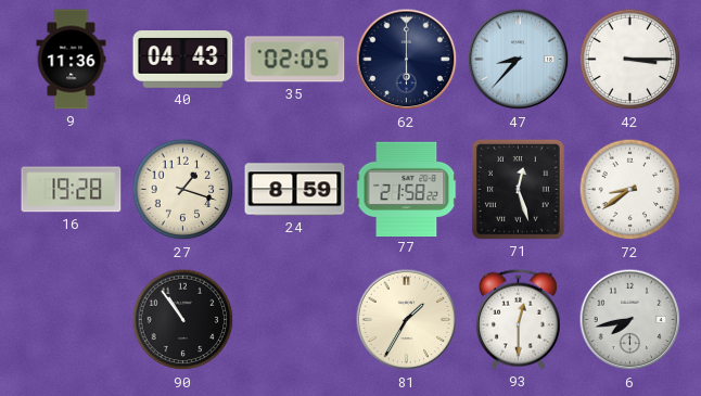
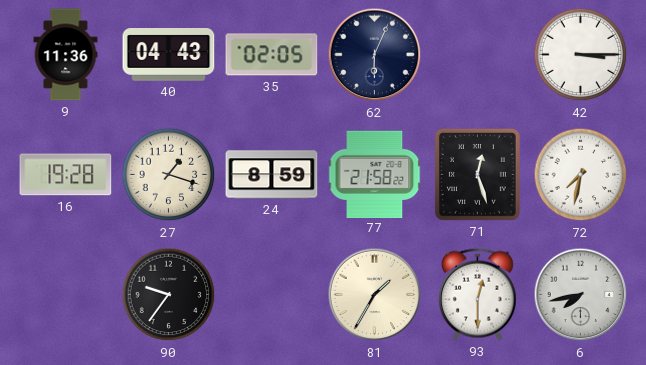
62: 6:00 -> 6:04
47: 8:37 -> none
72: 8:39 -> 7:32
90: 10:54 -> 9:36
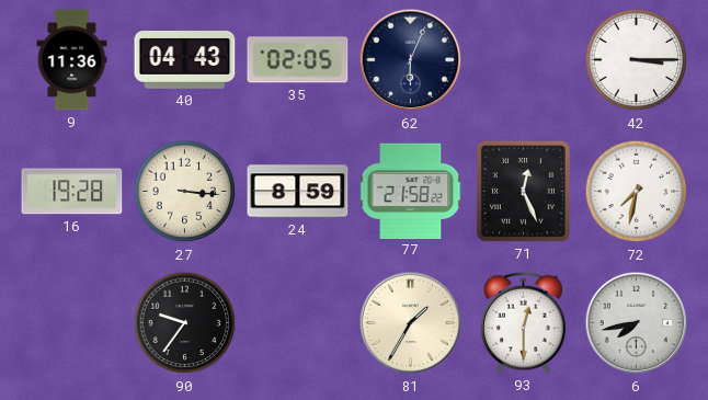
27: 1:18 -> 3:16
71: 12:27 -> 12:26
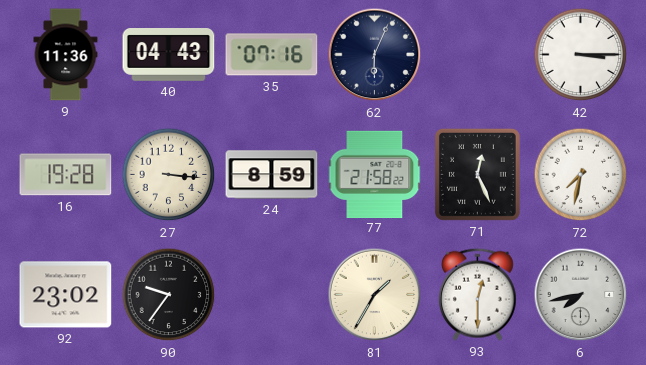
35: 02:05 -> 07:16
92: none -> 23:02
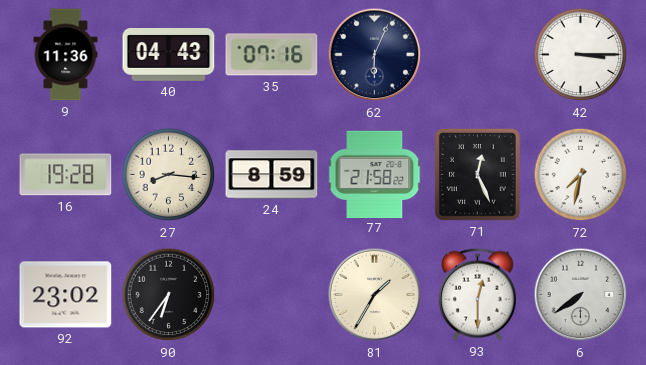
27: 3:16 -> 8:16
90: 9:36 -> 6:36
6: 7:43 -> 7:39
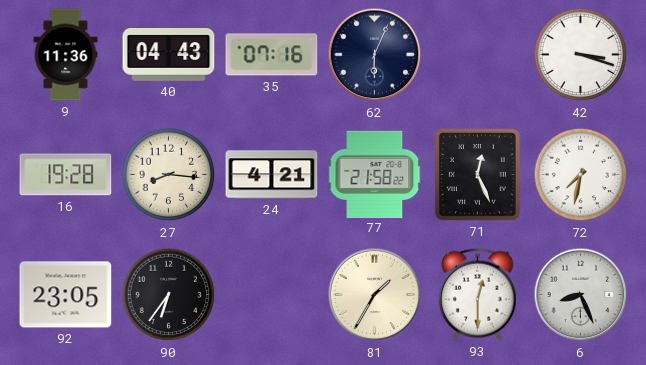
42: 3:15 -> 3:18
24: 8:59 -> 4:21
92: 23:02 -> 23:05
6: 7:39 -> 8:26
